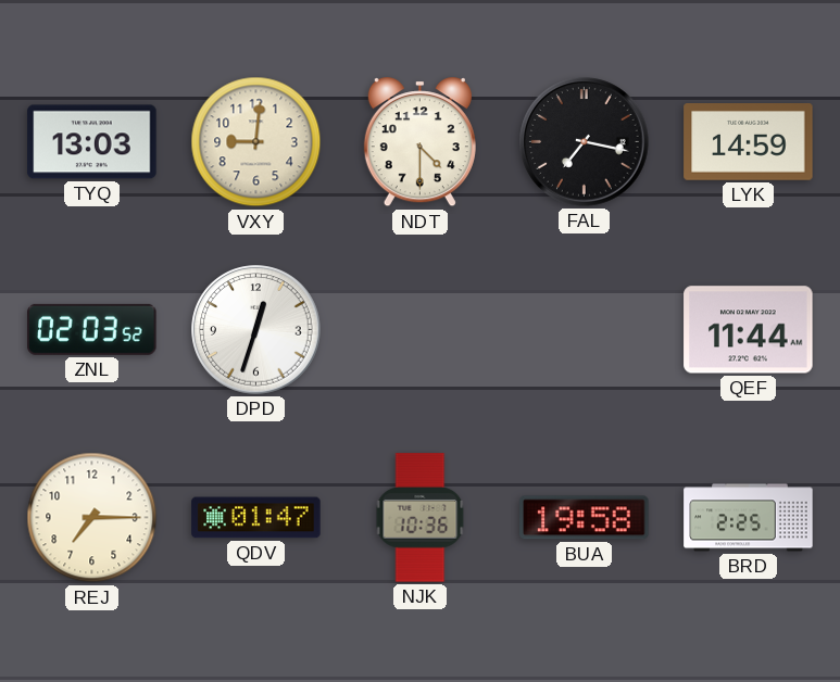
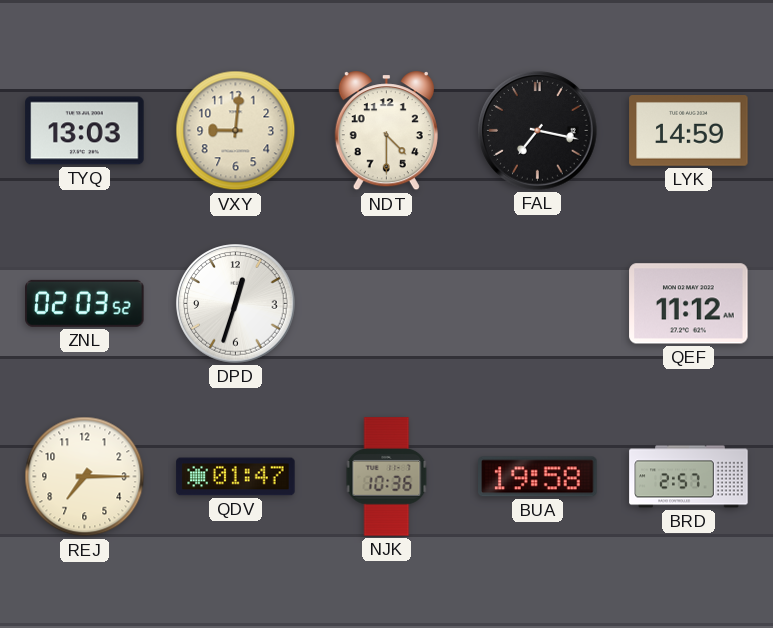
QEF: 11:44 -> 11:12
BRD: 2:25 -> 2:57
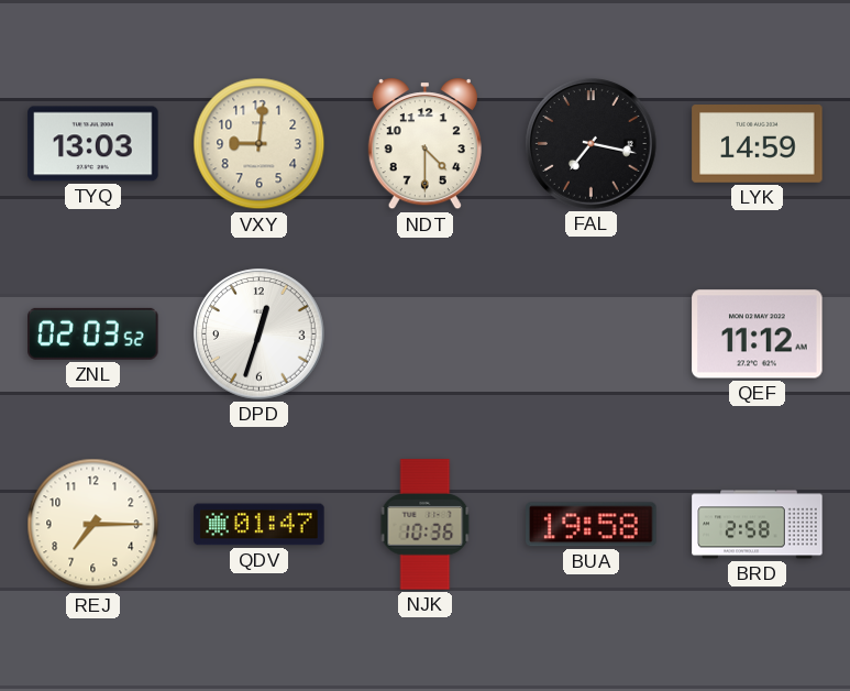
BRD: 2:57 -> 2:58
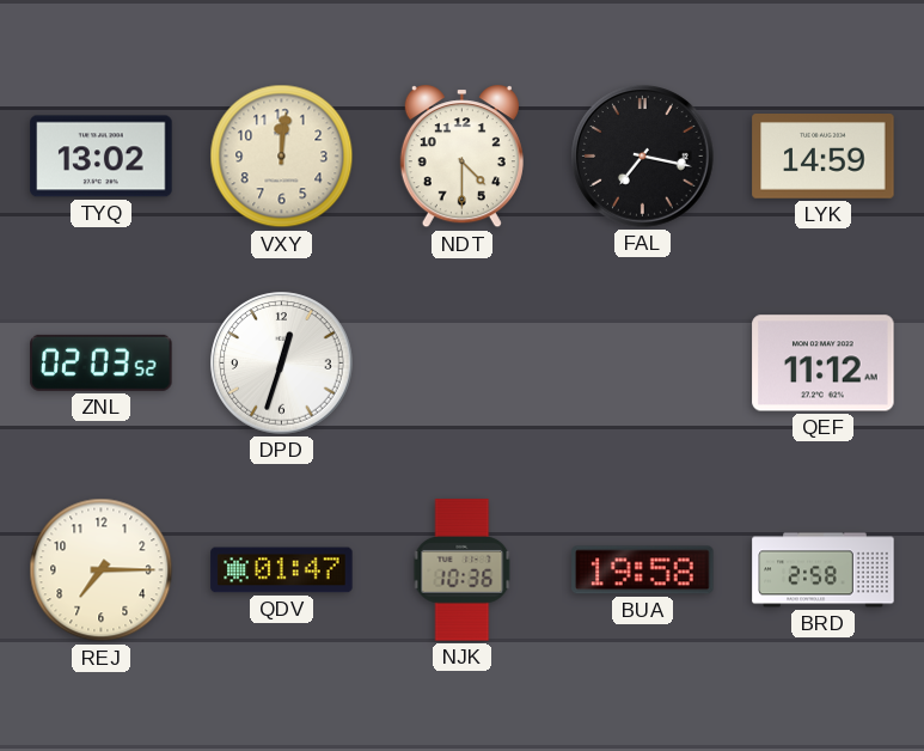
TYQ: 13:03 -> 13:02
VXY: 9:01 -> 12:01
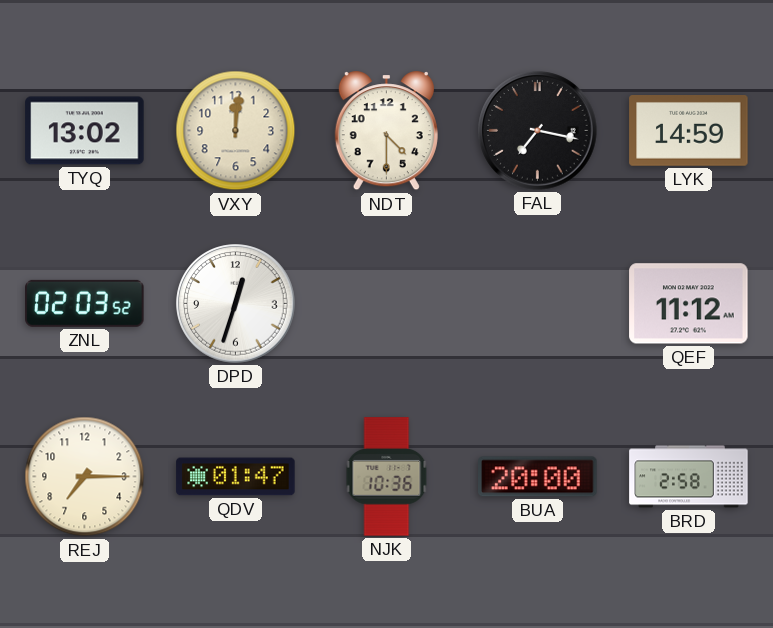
BUA: 19:58 -> 20:00
